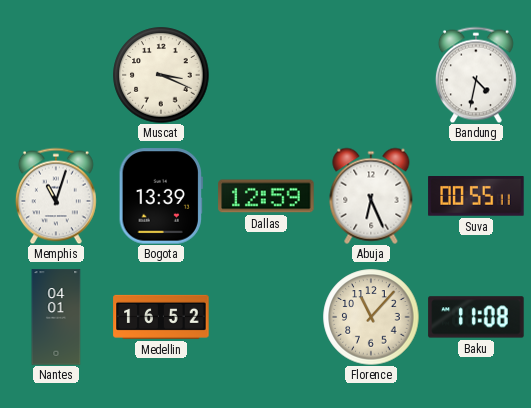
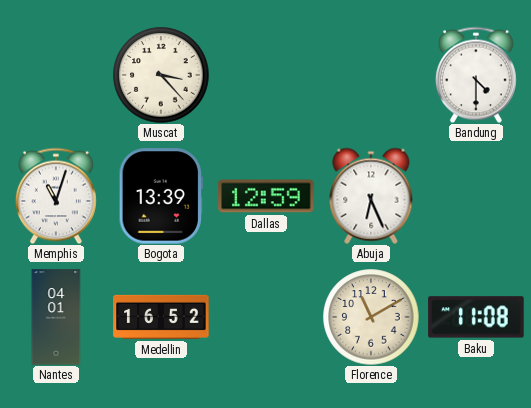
Muscat: 3:19 -> 3:23
Bandung: 4:32 -> 4:30
Suva: 00:55 -> none
Florence: 11:07 -> 11:10
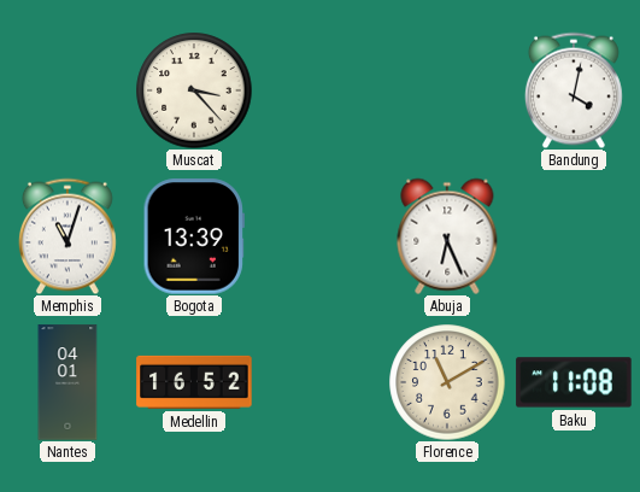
Bandung: 4:30 -> 4:02
Dallas: 12:59 -> none
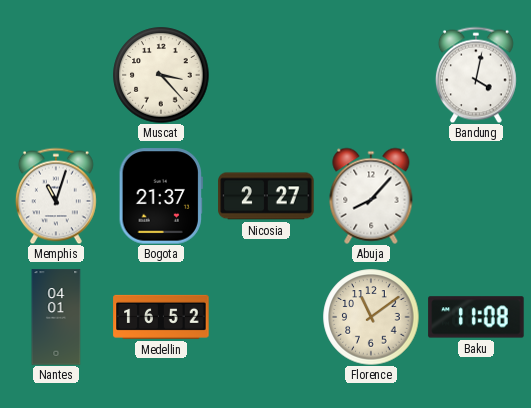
Bogota: 13:39 -> 21:37
Nicosia: none -> 2:27
Abuja: 6:26 -> 8:07
Florence: 11:10 -> 11:09
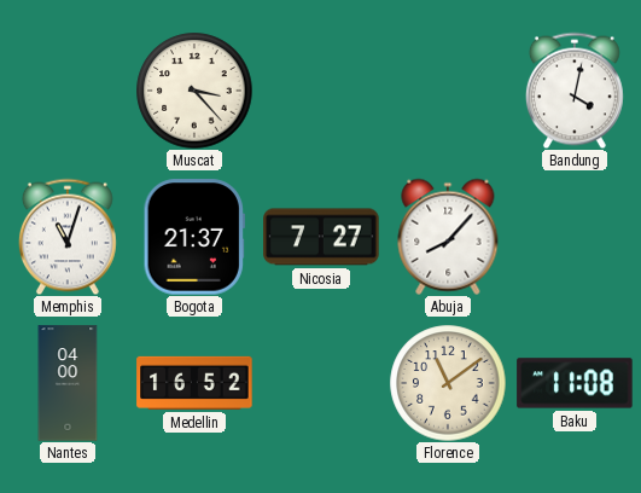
Nicosia: 2:27 -> 7:27
Nantes: 04:01 -> 04:00
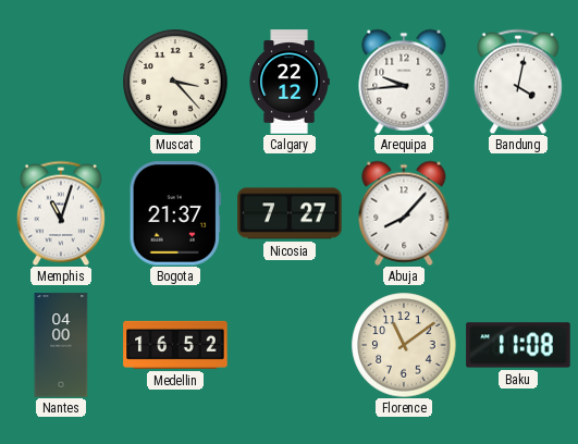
Calgary: none -> 22:12
Arequipa: none -> 9:44
